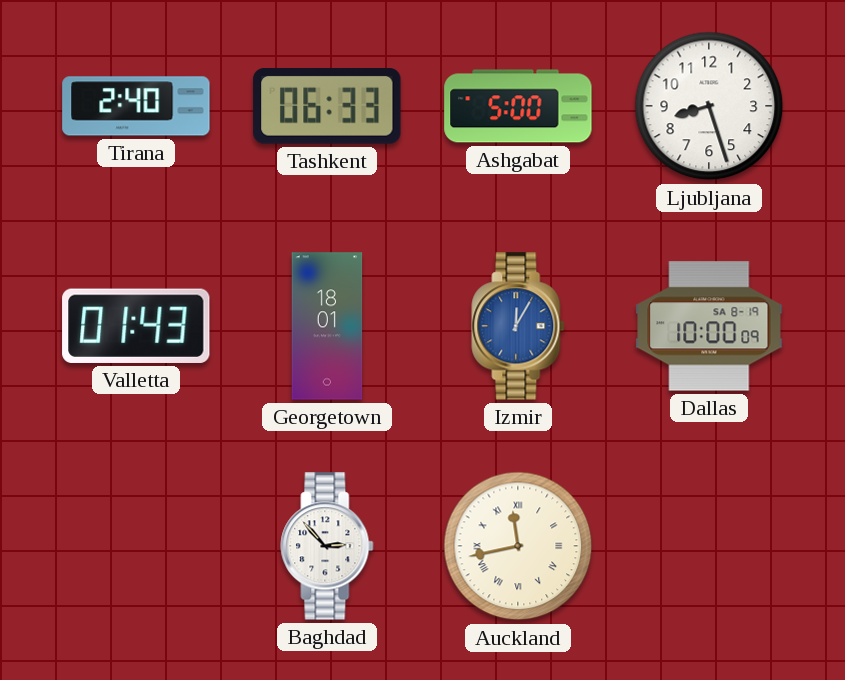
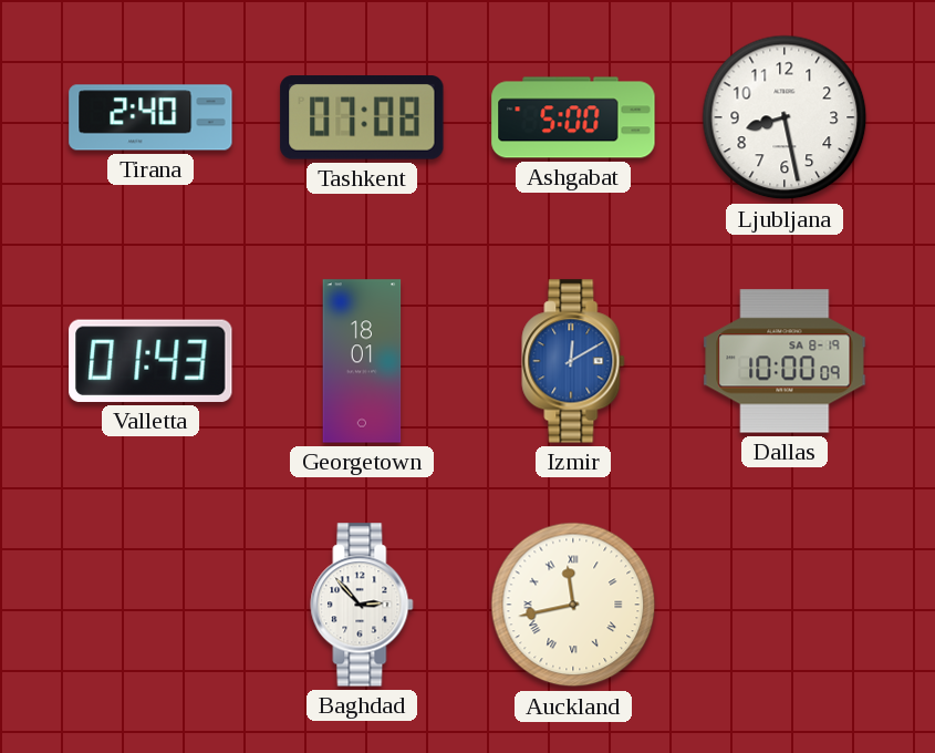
Tashkent: 06:33 -> 07:08
Ljubljana: 8:27 -> 8:28
Izmir: 12:05 -> 12:10
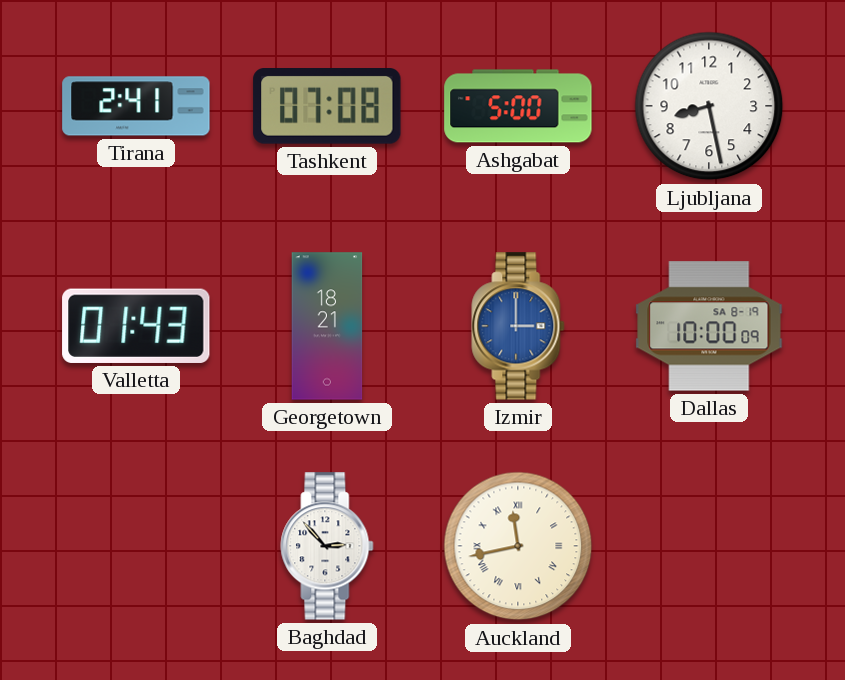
Tirana: 2:40 -> 2:41
Georgetown: 18:01 -> 18:21
Izmir: 12:10 -> 3:00
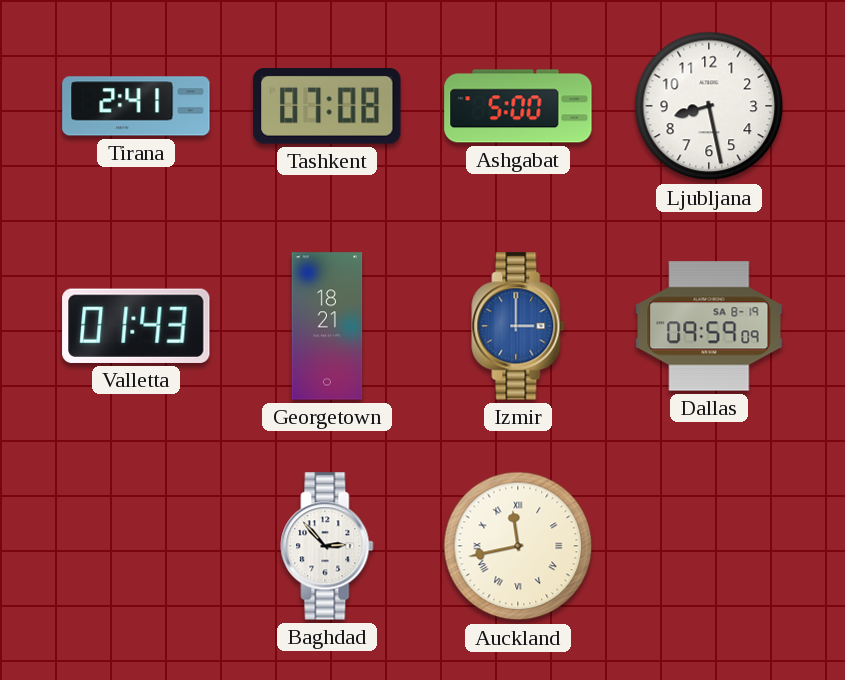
Dallas: 10:00 -> 09:59
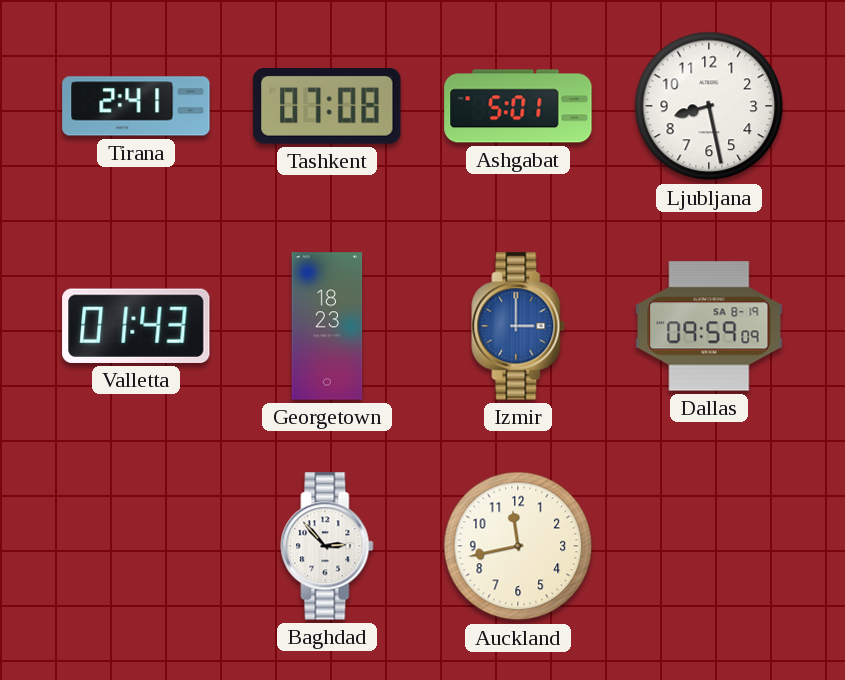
Ashgabat: 5:00 -> 5:01
Georgetown: 18:21 -> 18:23
Auckland numerals: Roman -> Arabic
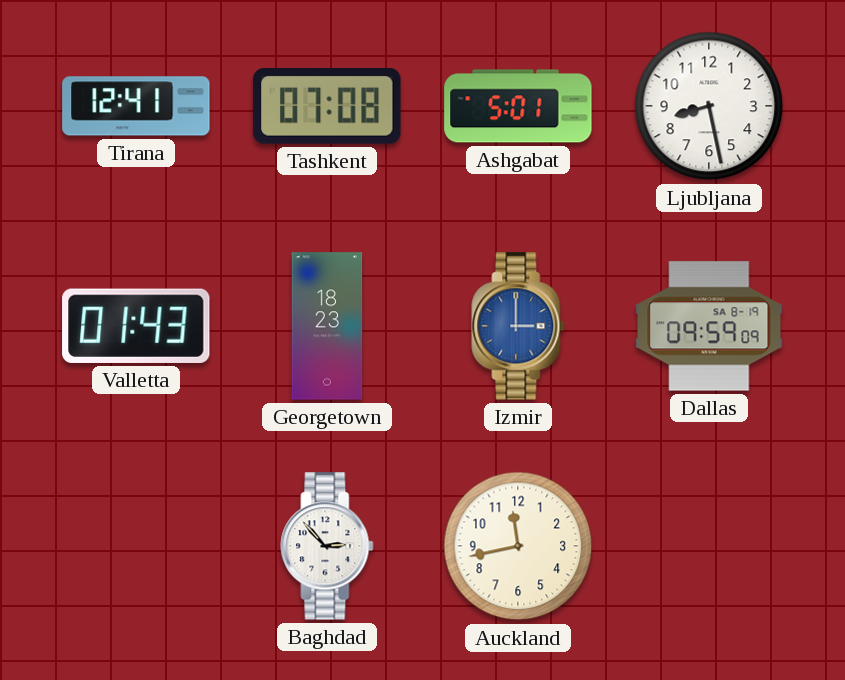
Tirana: 2:41 -> 12:41
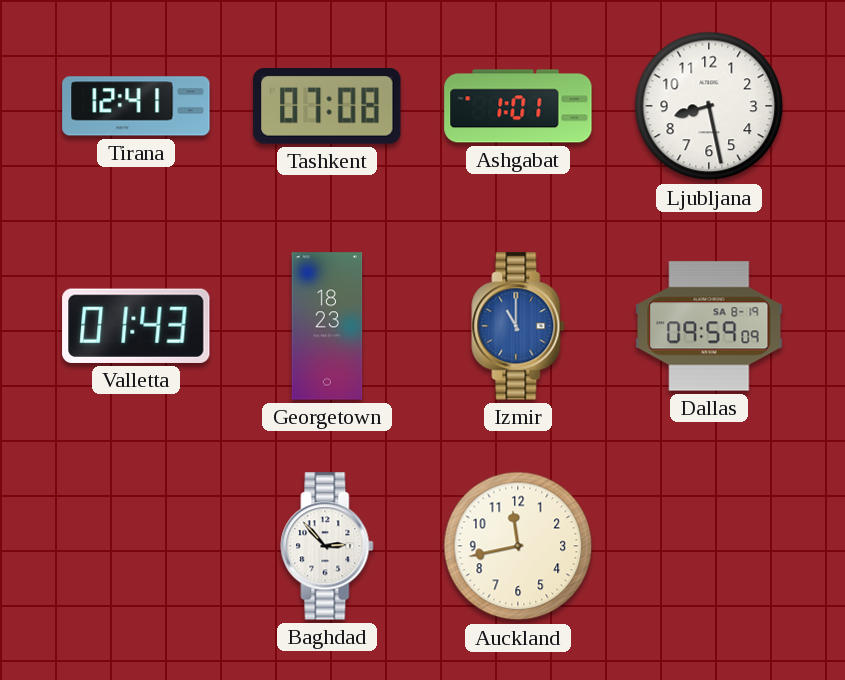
Ashgabat: 5:01 -> 1:01
Izmir: 3:00 -> 11:00
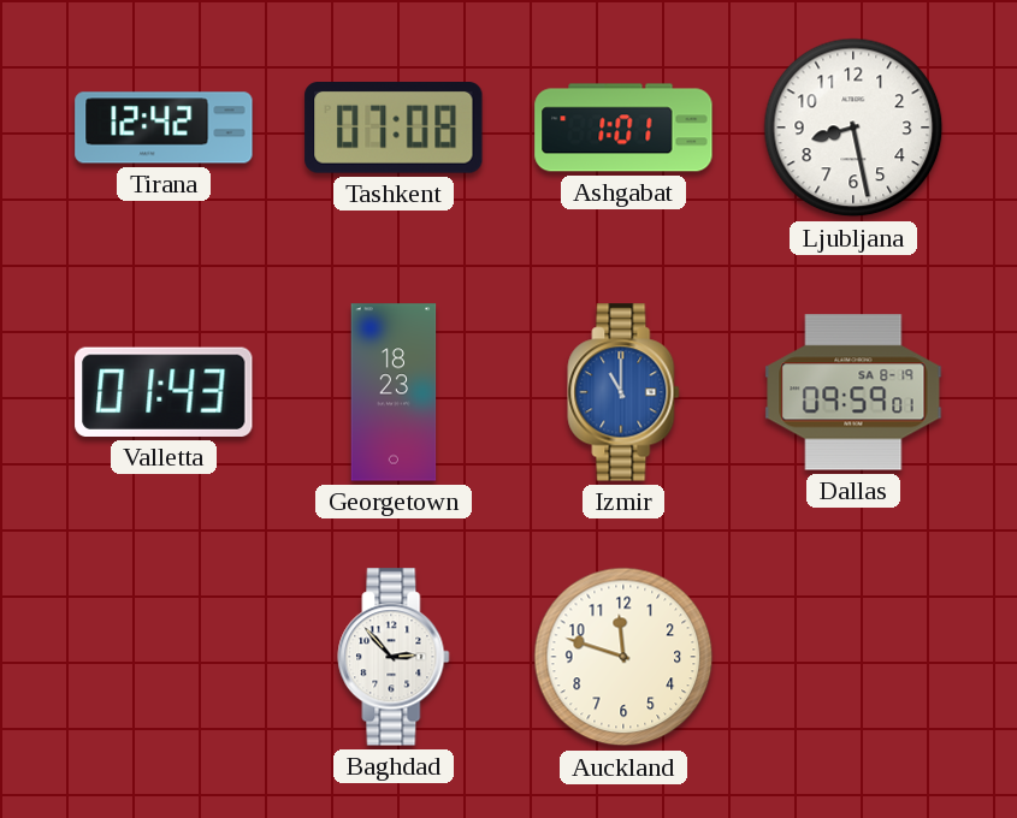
Tirana: 12:41 -> 12:42
Dallas: 09:59:09 -> 09:59:01
Auckland: 11:43 -> 11:48
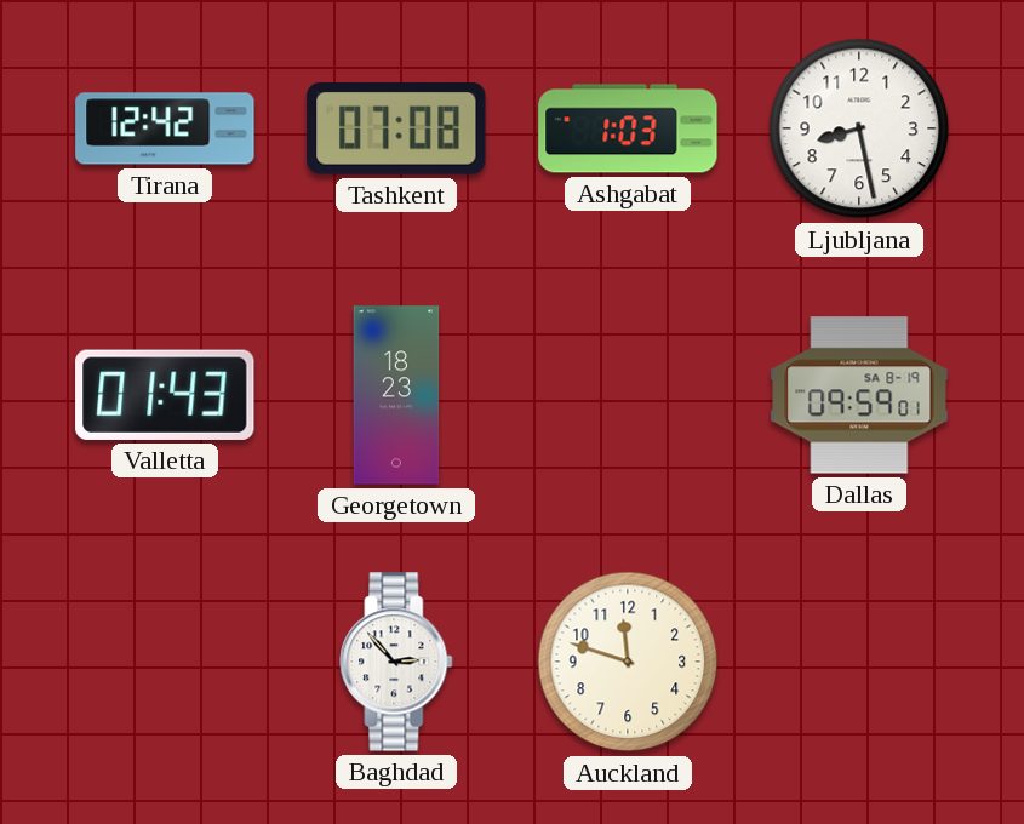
Ashgabat: 1:01 -> 1:03
Izmir: 11:00 -> none
